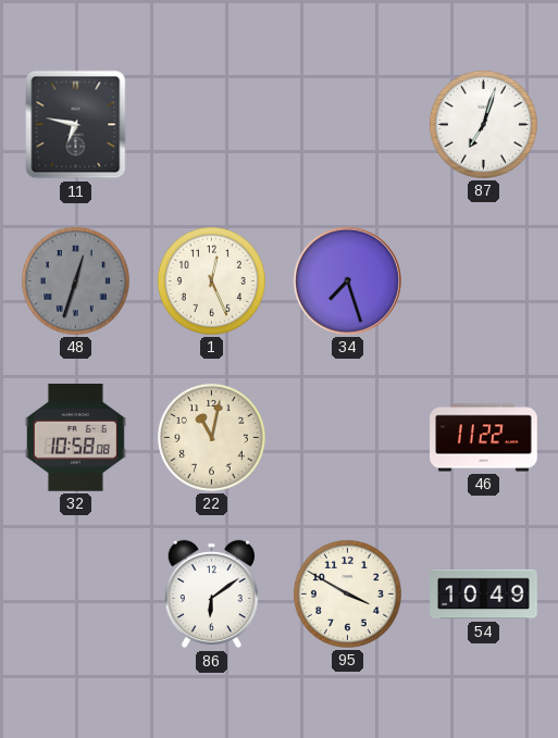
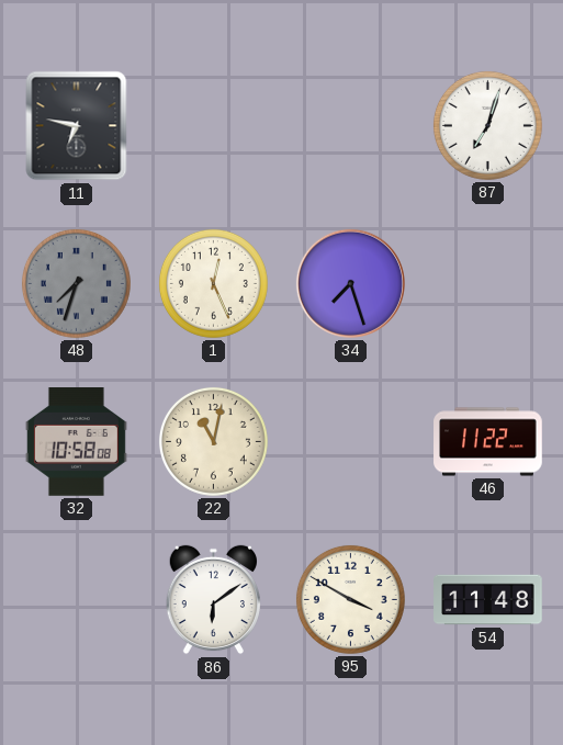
48: 12:33 -> 7:33
54: 10:49 -> 11:48
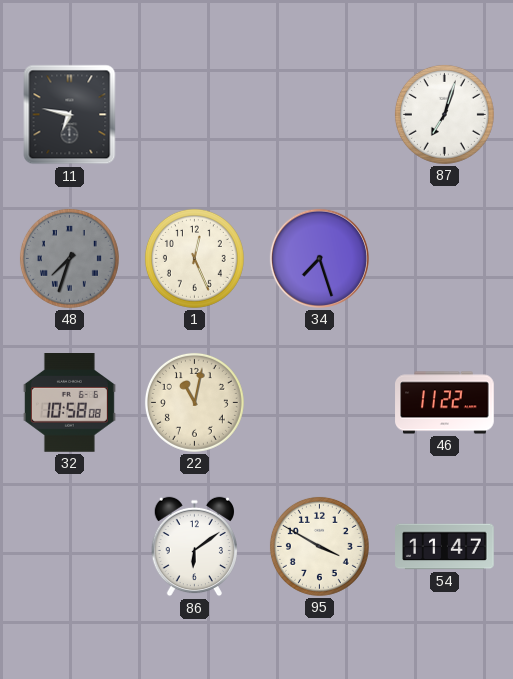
54: 11:48 -> 11:47
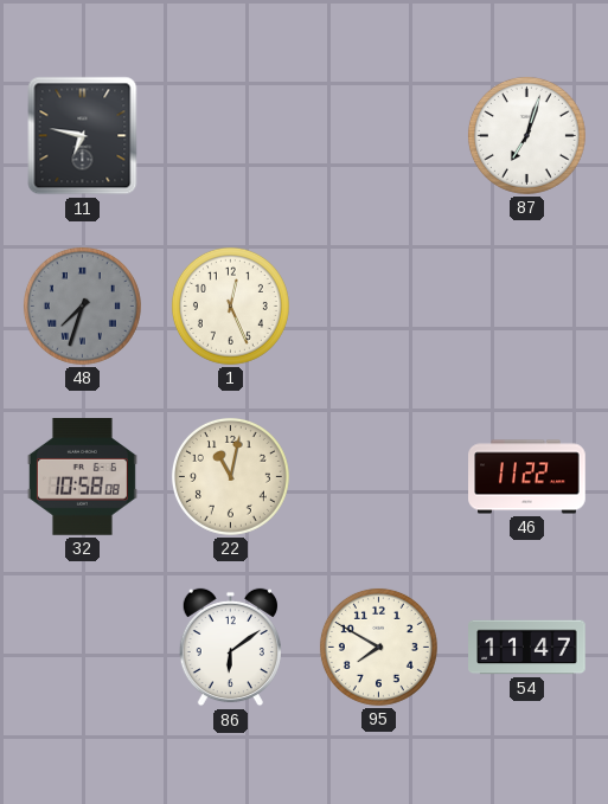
34: 7:27 -> none
95: 3:50 -> 7:50
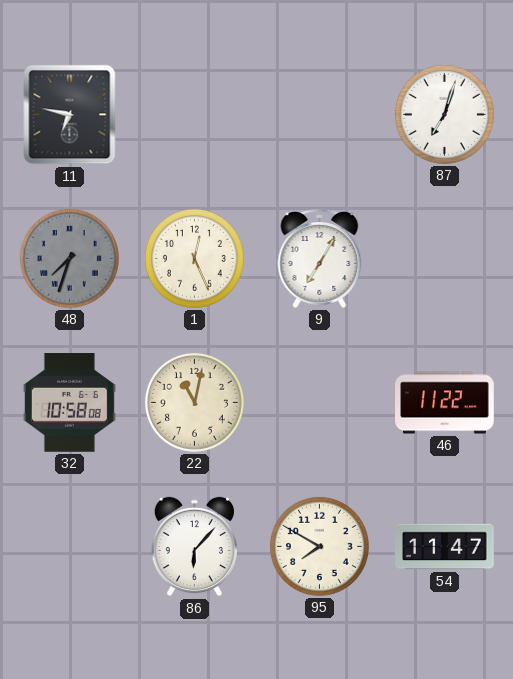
9: none -> 7:05
86: 6:09 -> 6:07
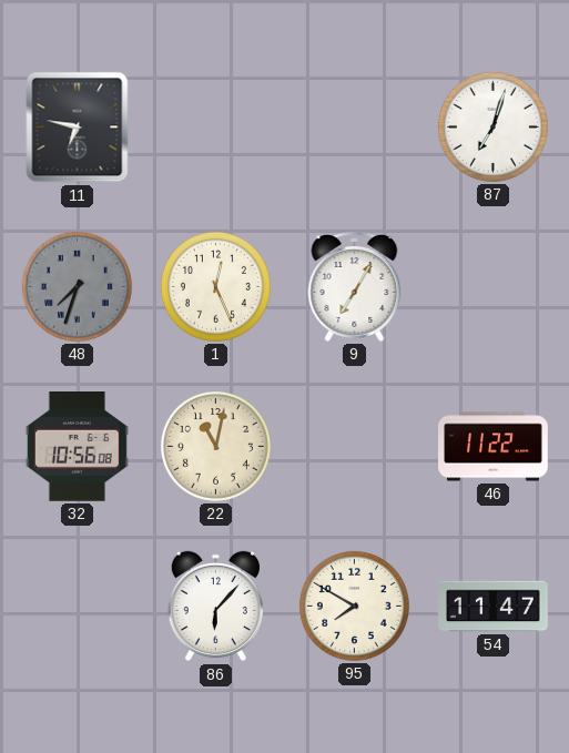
32: 10:58 -> 10:56
